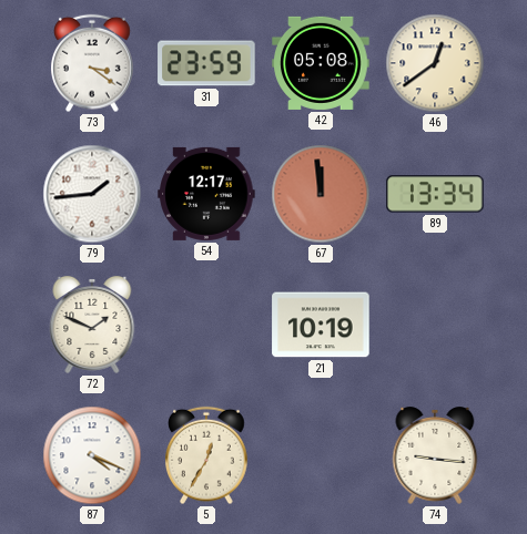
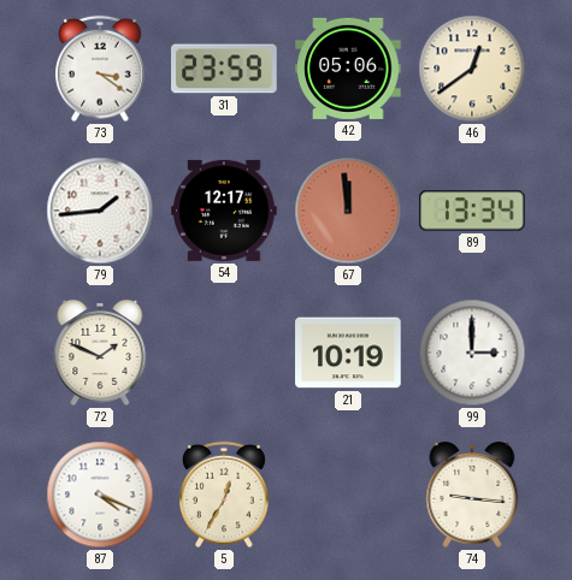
42: 05:08 -> 05:06
99: none -> 3:00
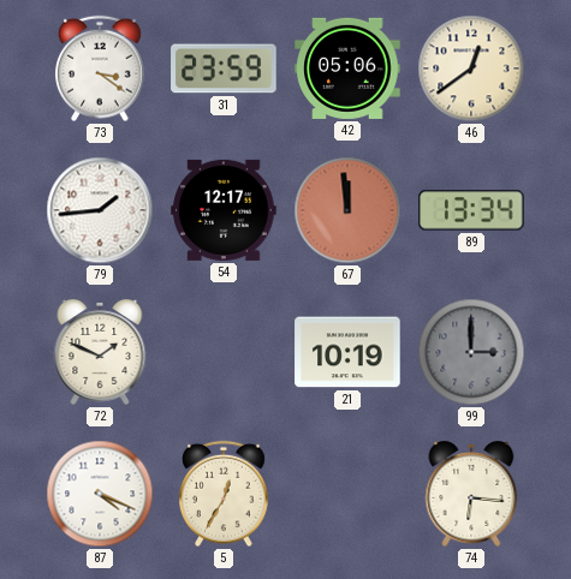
99 dial: white -> grey
74: 9:16 -> 6:16
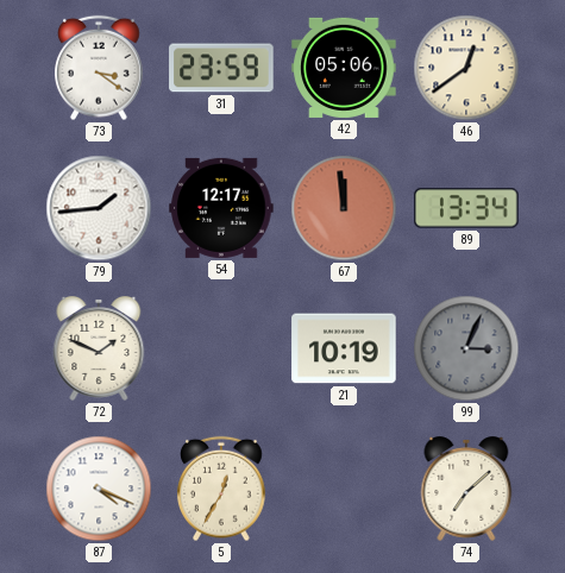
99: 3:00 -> 3:04
74: 6:16 -> 7:08
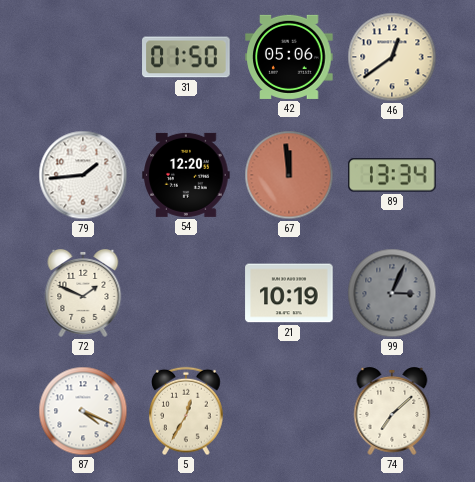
73: 3:21 -> none
31: 23:59 -> 01:50
54: 12:17 -> 12:20
